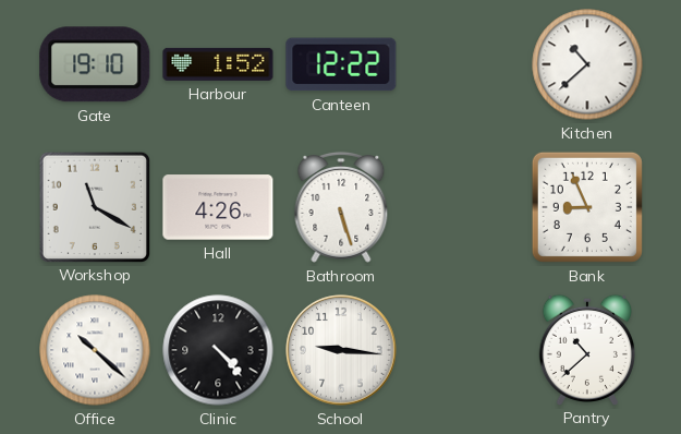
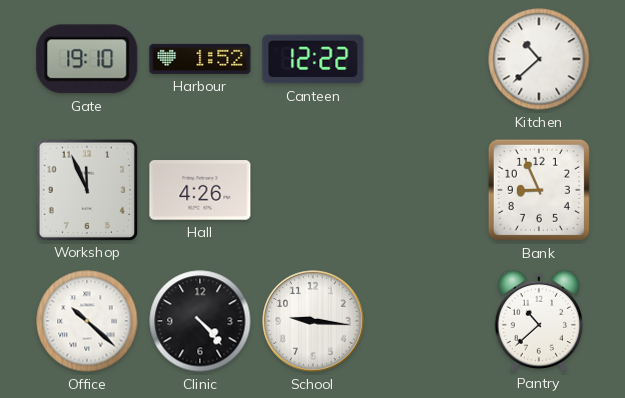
Workshop: 11:20 -> 11:56
Bathroom: 5:27 -> none
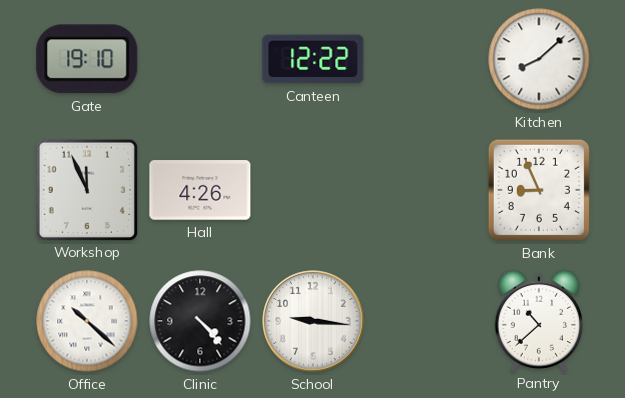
Harbour: 1:52 -> none
Kitchen: 10:38 -> 8:08
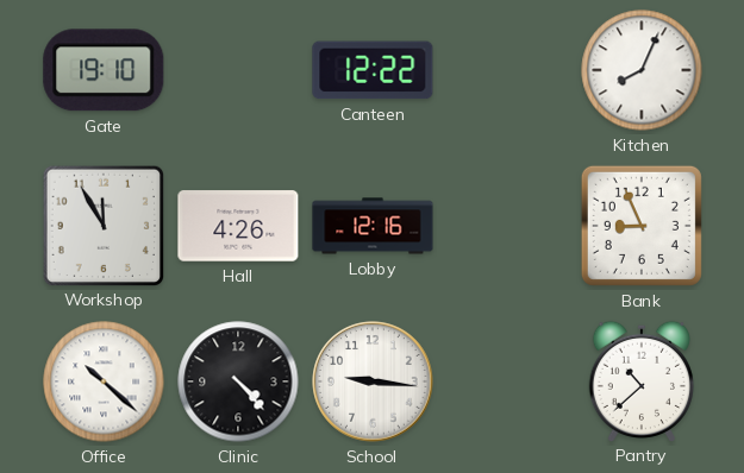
Kitchen: 8:08 -> 8:04
Workshop: 11:56 -> 11:55
Lobby: none -> 12:16
